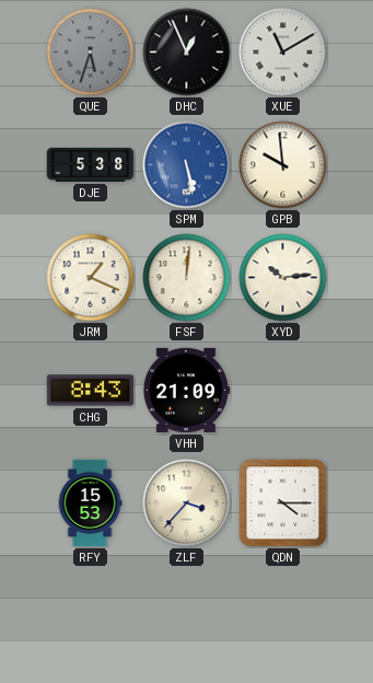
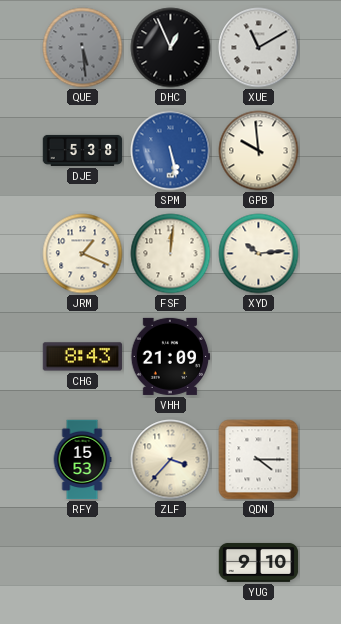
QUE: 5:33 -> 5:29
YUG: none -> 9:10
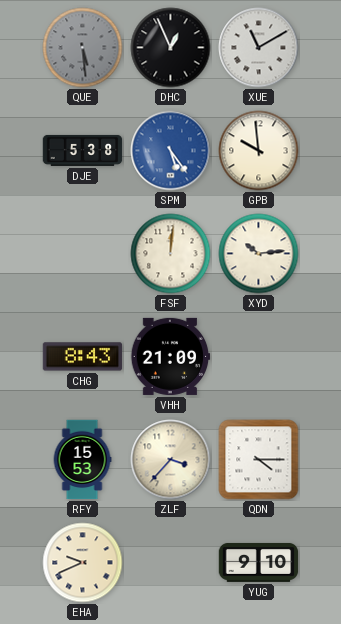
SPM: 5:28 -> 5:24
JRM: 1:19 -> none
EHA: none -> 9:41
